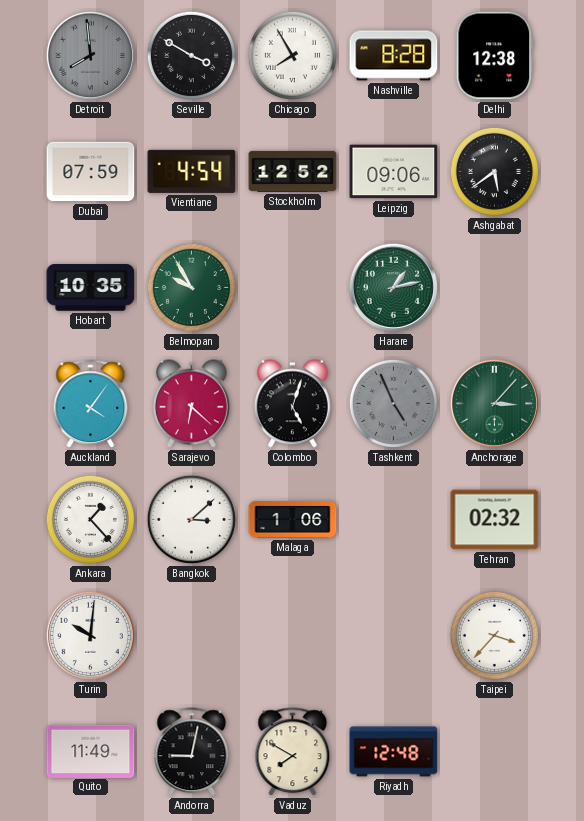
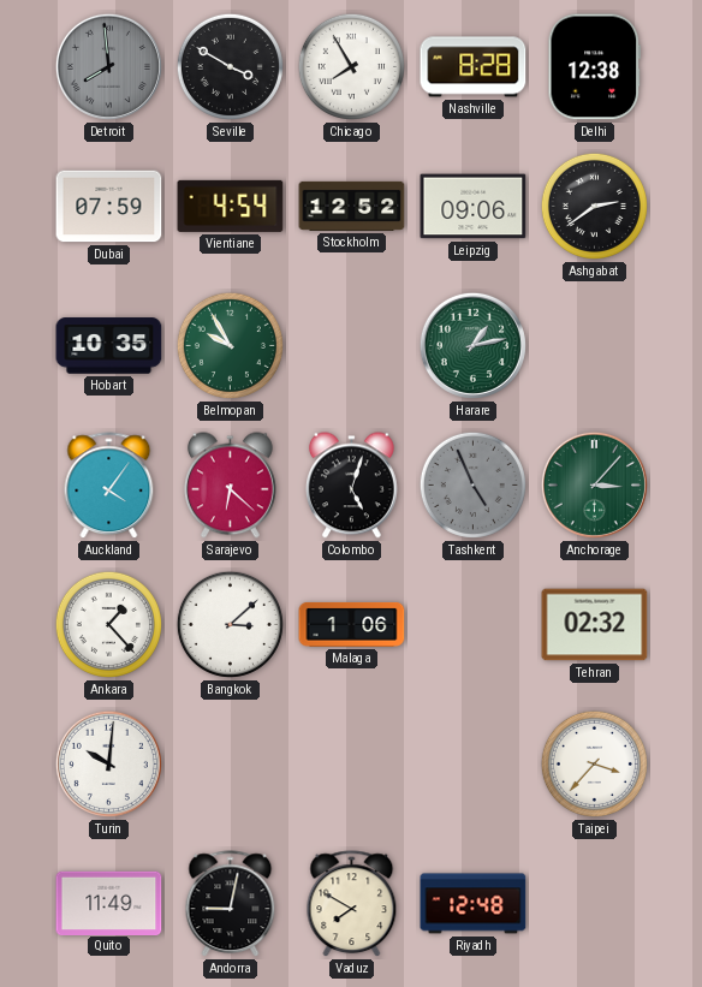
Ashgabat: 5:39 -> 2:39
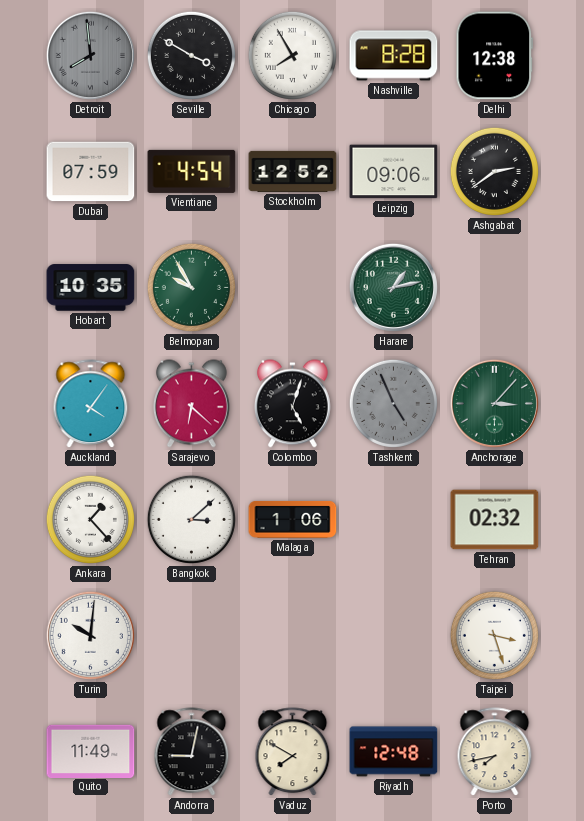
Taipei: 3:37 -> 3:27
Porto: none -> 7:43
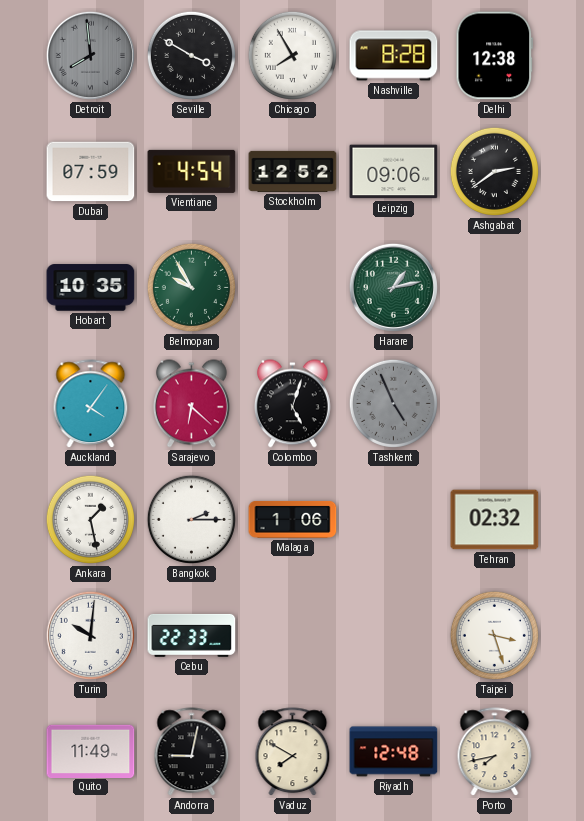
Anchorage: 3:07 -> none
Ankara: 1:23 -> 1:28
Bangkok: 3:08 -> 2:15
Cebu: none -> 22:33
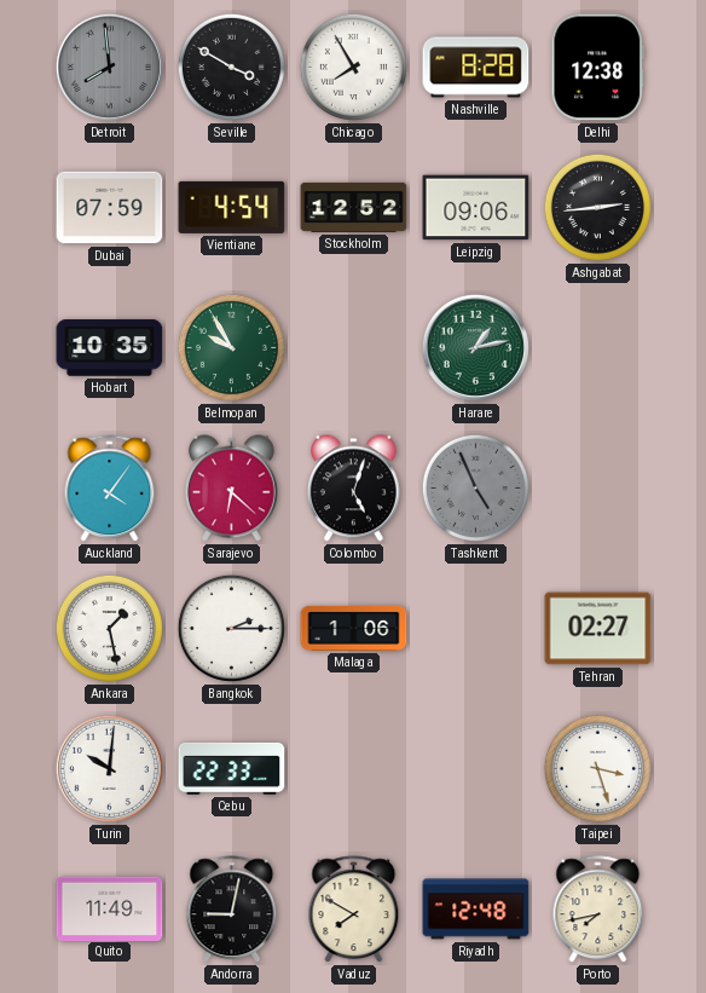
Ashgabat: 2:39 -> 2:44
Tehran: 02:32 -> 02:27
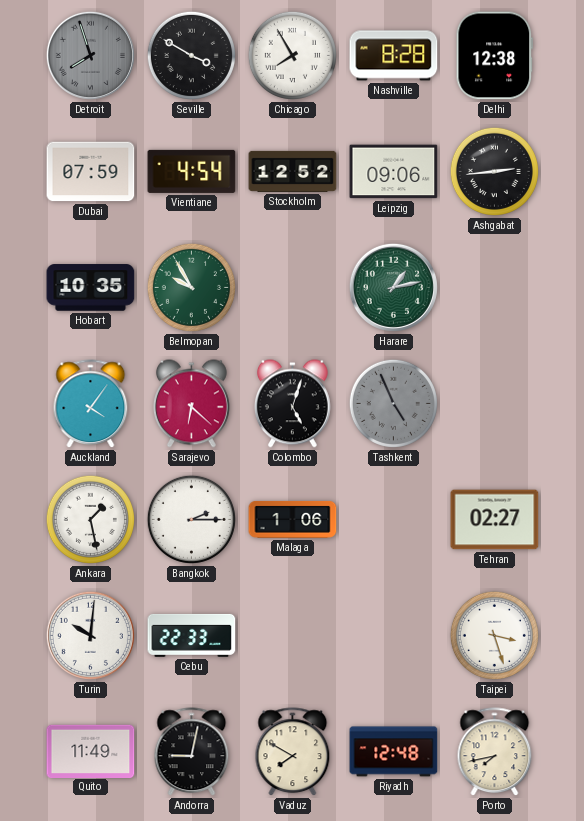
Detroit: 7:59 -> 7:57
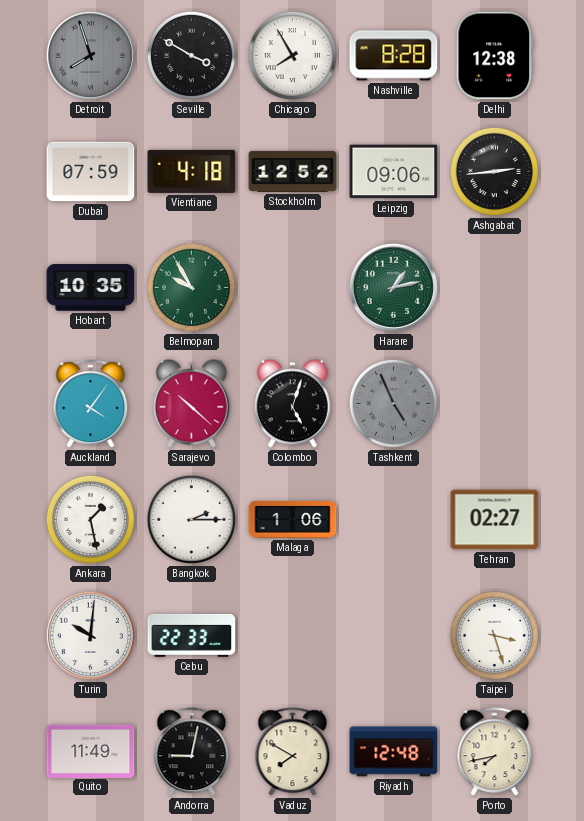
Vientiane: 4:54 -> 4:18
Sarajevo: 6:22 -> 10:22
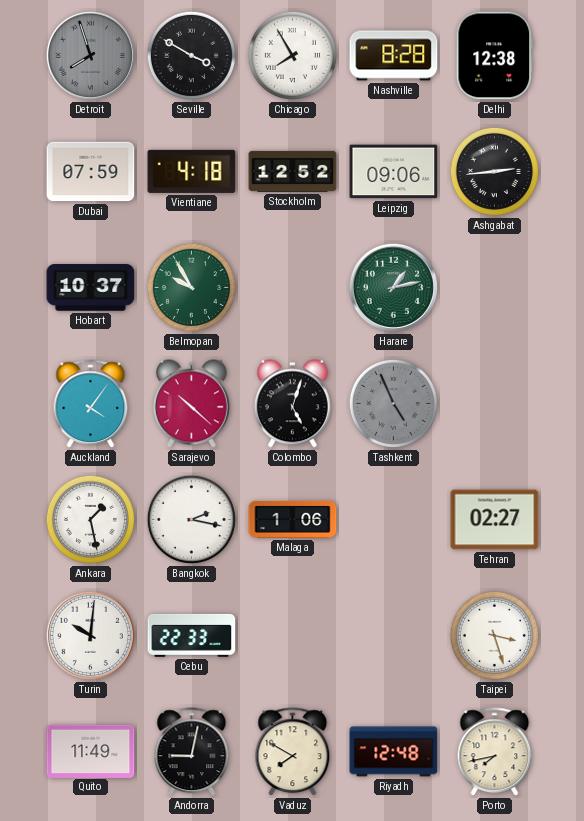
Hobart: 10:35 -> 10:37
Bangkok: 2:15 -> 2:17
